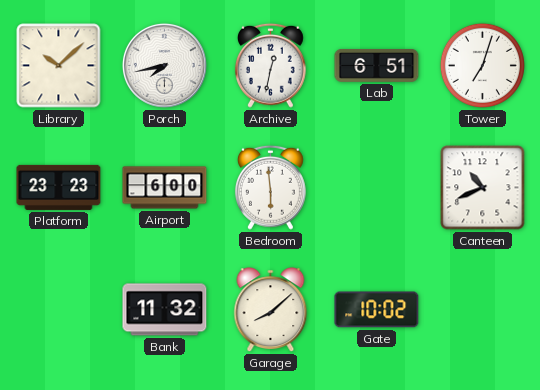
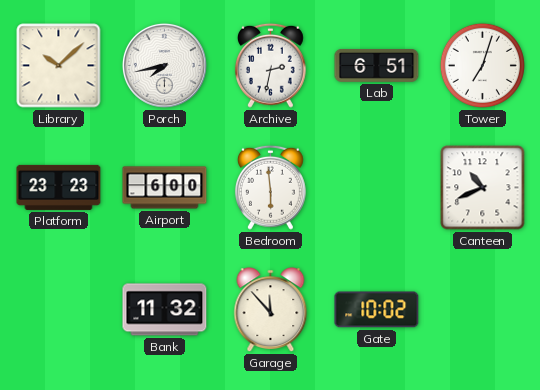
Archive: 12:32 -> 2:32
Garage: 8:08 -> 11:53
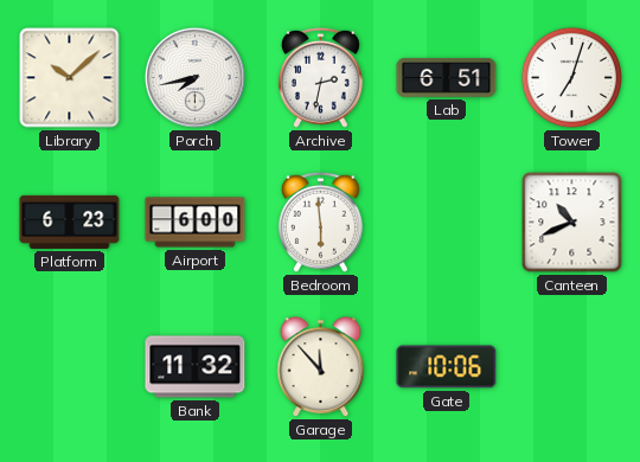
Platform: 23:23 -> 6:23
Gate: 10:02 -> 10:06
